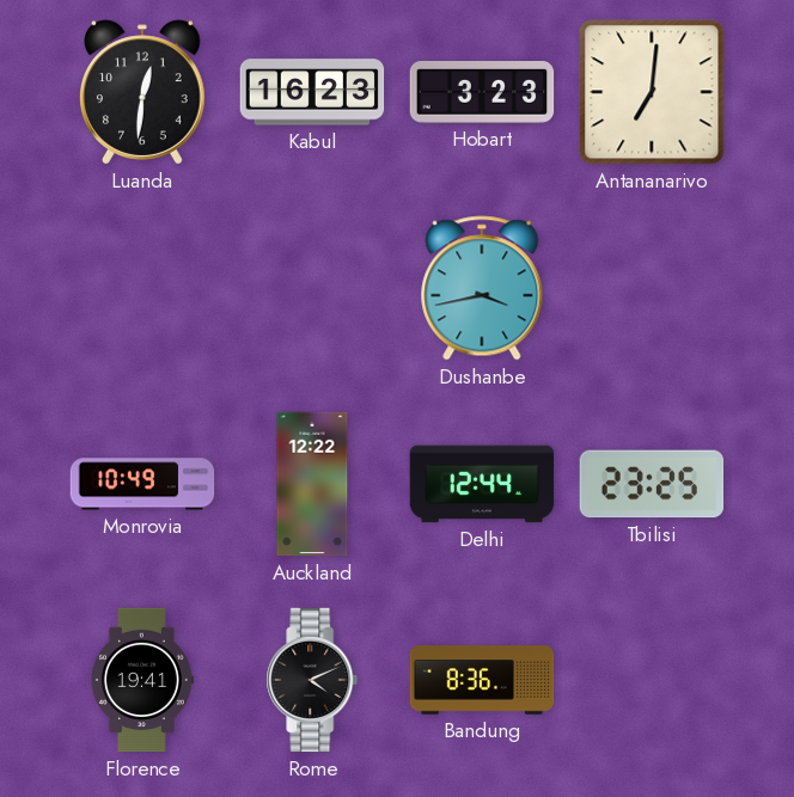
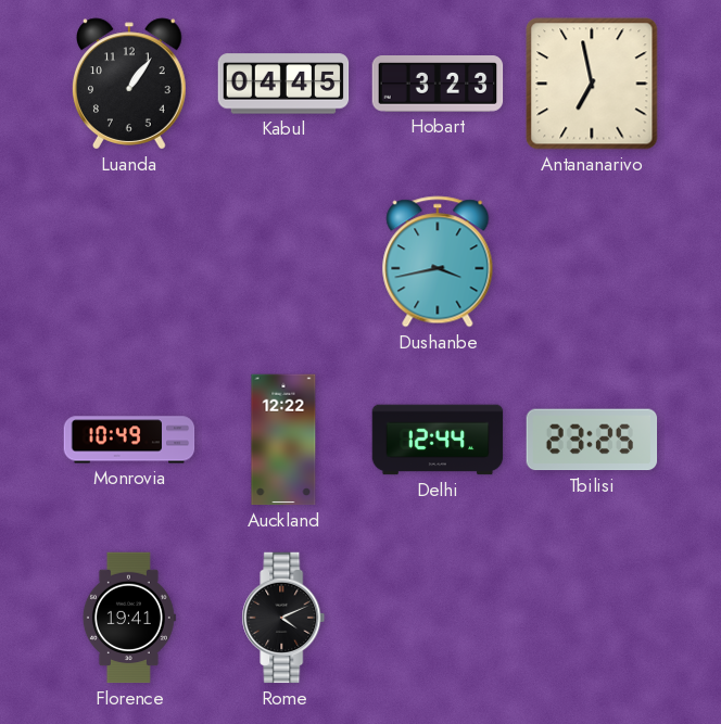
Luanda: 12:31 -> 1:06
Kabul: 16:23 -> 04:45
Antananarivo: 7:01 -> 6:58
Bandung: 8:36 -> none
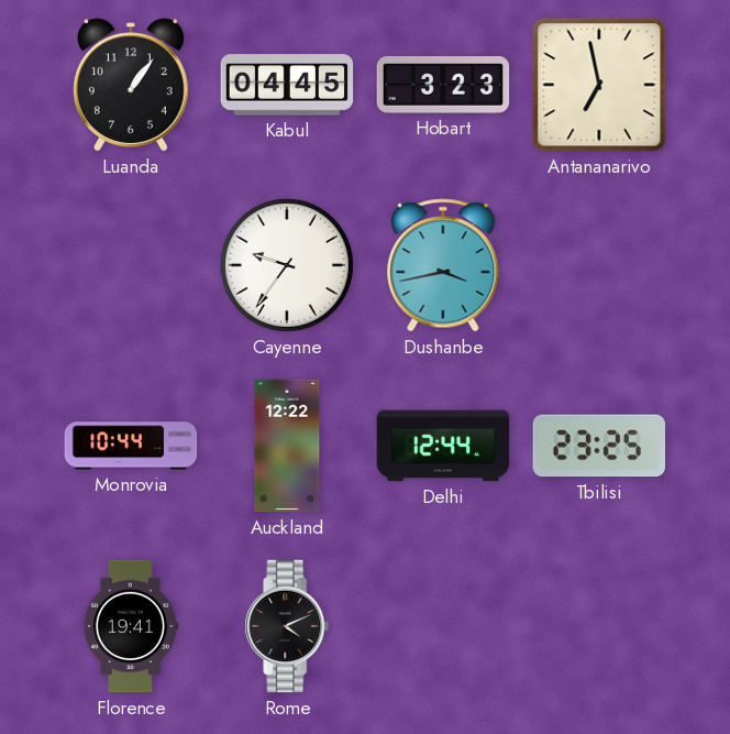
Cayenne: none -> 9:36
Monrovia: 10:49 -> 10:44
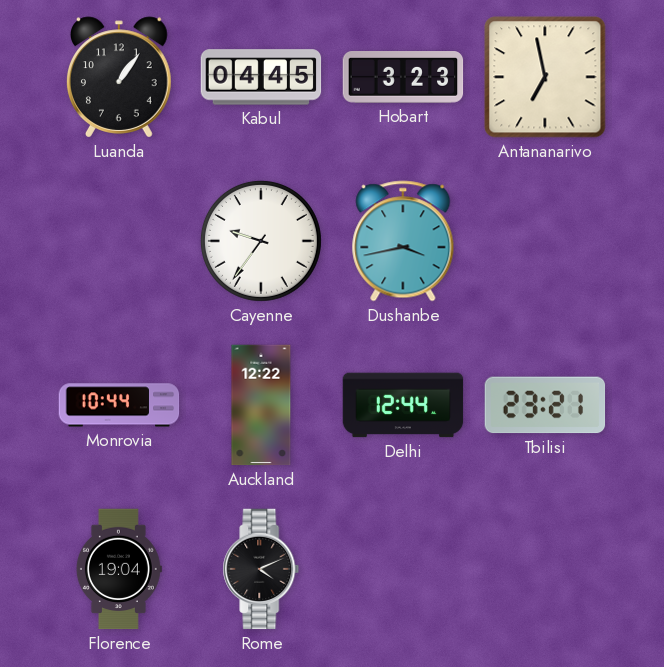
Tbilisi: 23:25 -> 23:21
Florence: 19:41 -> 19:04
